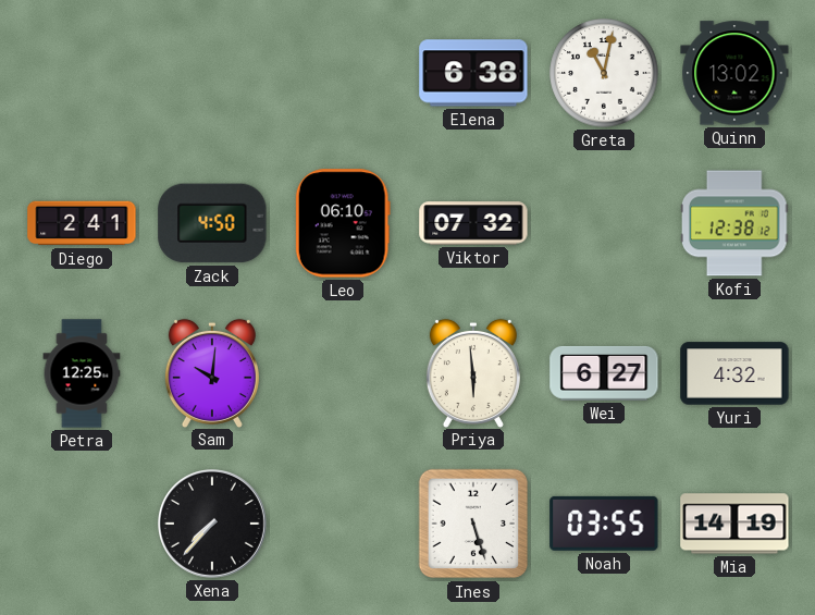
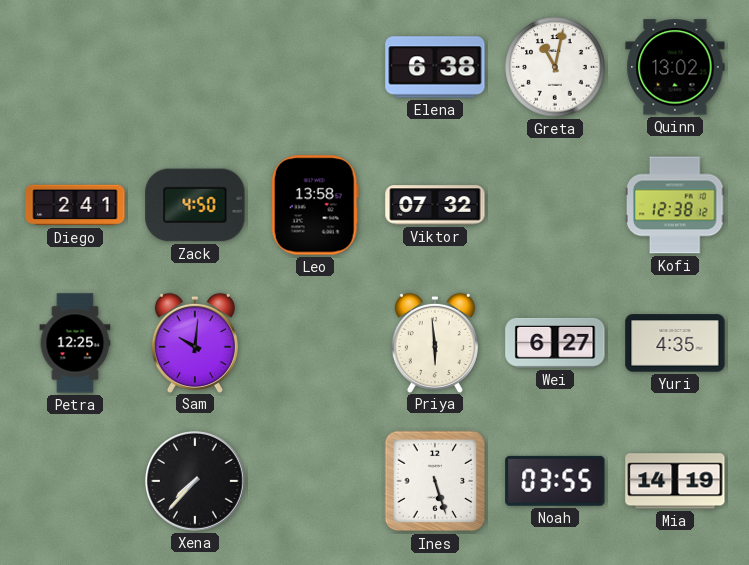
Leo: 06:10 -> 13:58
Yuri: 4:32 -> 4:35
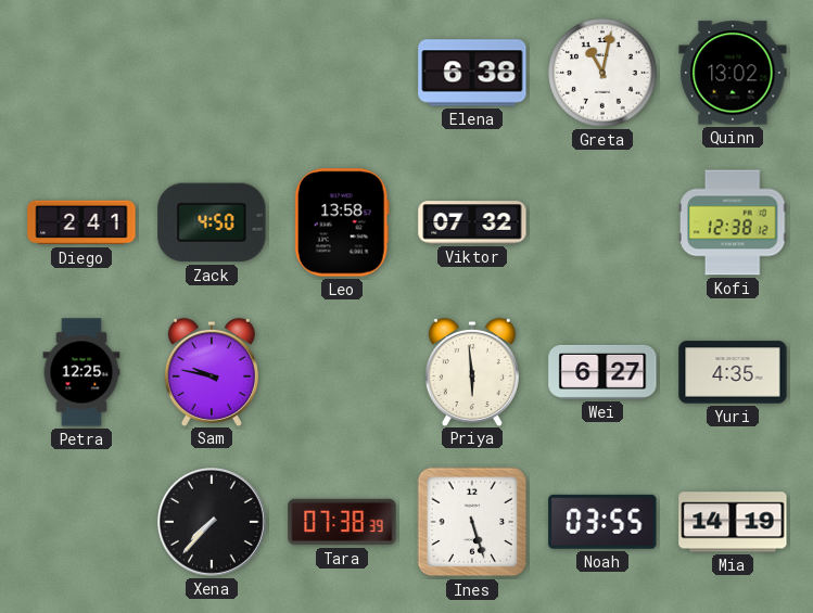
Sam: 10:01 -> 9:47
Tara: none -> 07:38
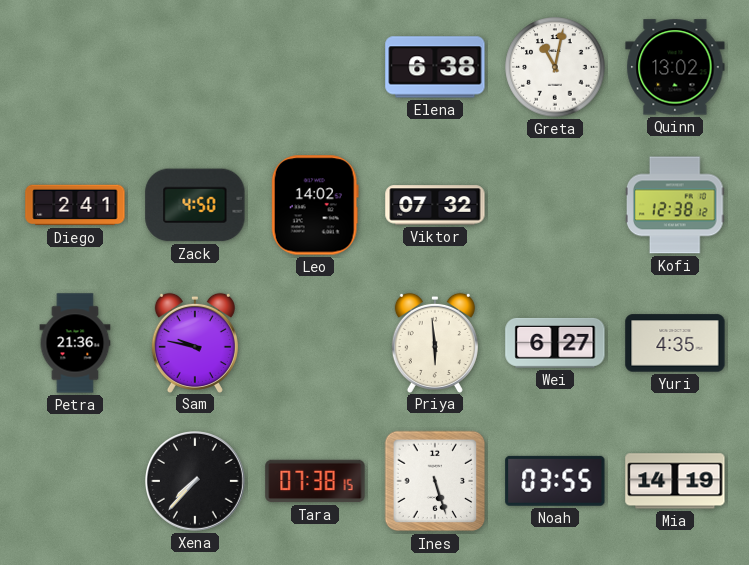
Leo: 13:58 -> 14:02
Petra: 12:25 -> 21:36
Tara: 07:38:39 -> 07:38:15
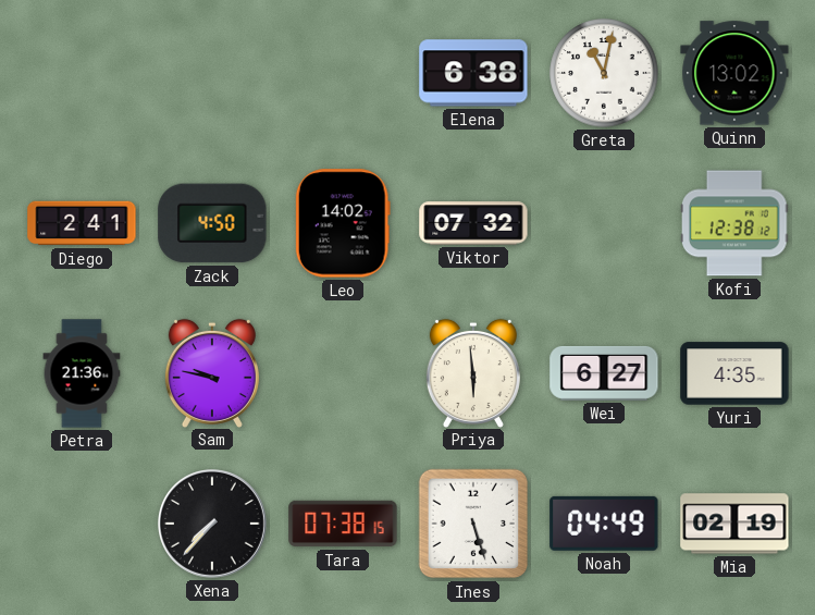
Noah: 03:55 -> 04:49
Mia: 14:19 -> 02:19
